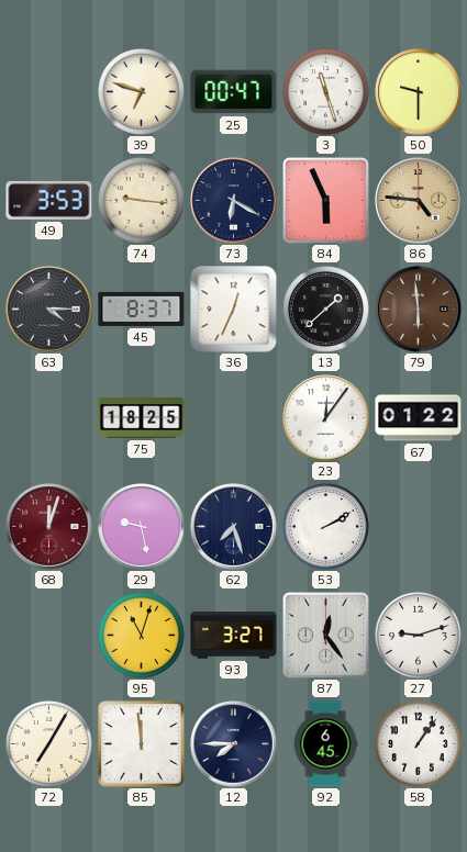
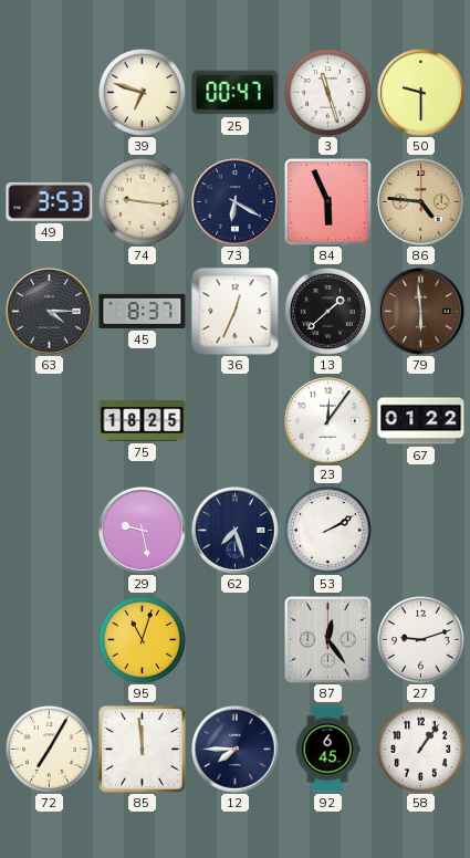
68: 12:03 -> none
93: 3:27 -> none
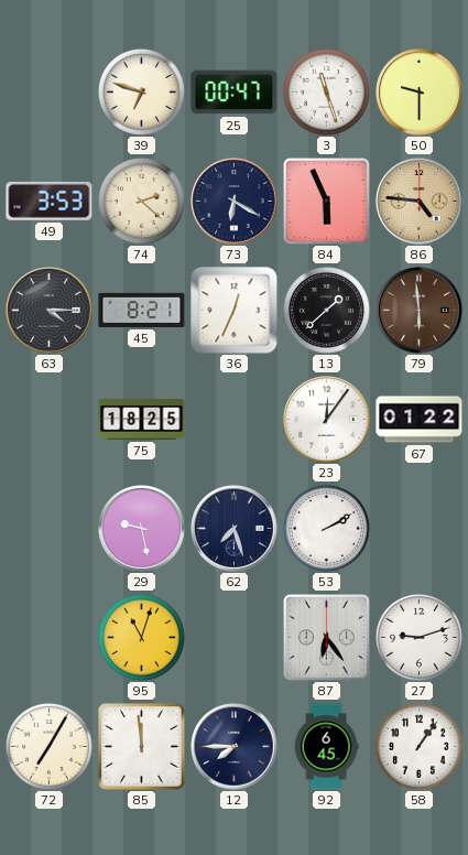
74: 9:16 -> 2:22
45: 8:37 -> 8:21
87: 12:24 -> 6:24
